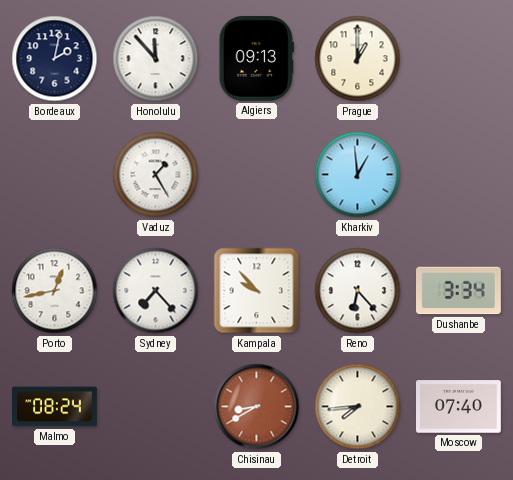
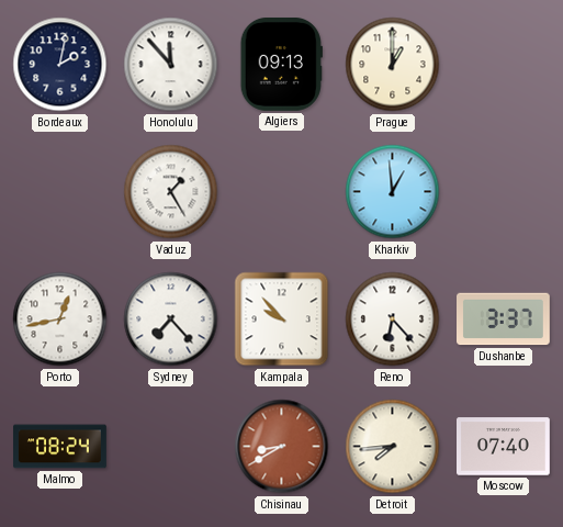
Dushanbe: 3:34 -> 3:37
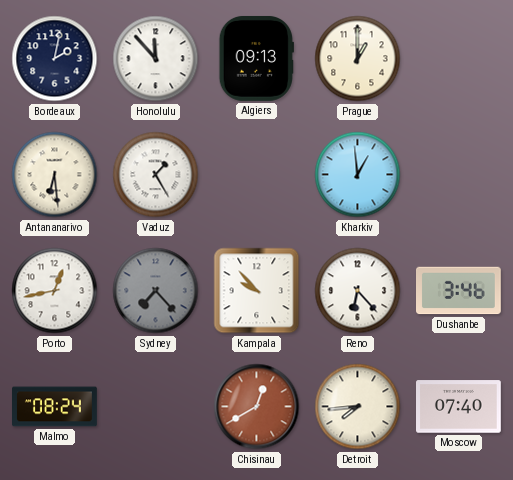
Antananarivo: none -> 6:29
Sydney dial: white -> grey
Dushanbe: 3:37 -> 3:46
Chisinau: 8:40 -> 12:40
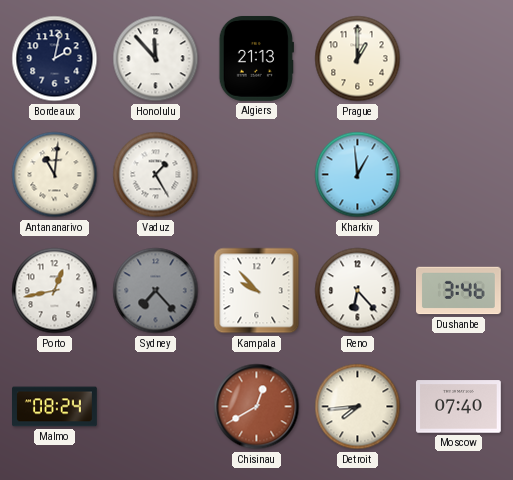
Algiers: 09:13 -> 21:13
Antananarivo: 6:29 -> 11:01
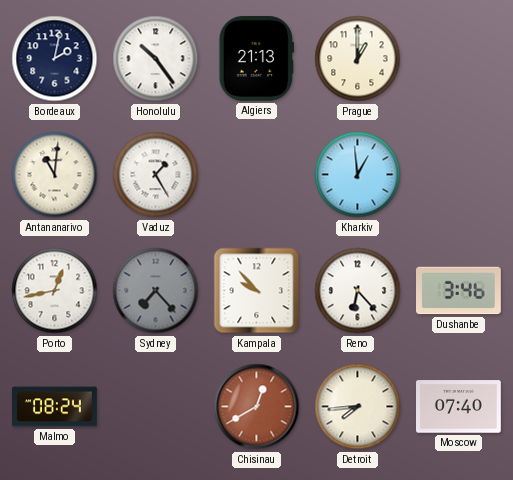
Honolulu: 11:53 -> 10:24
